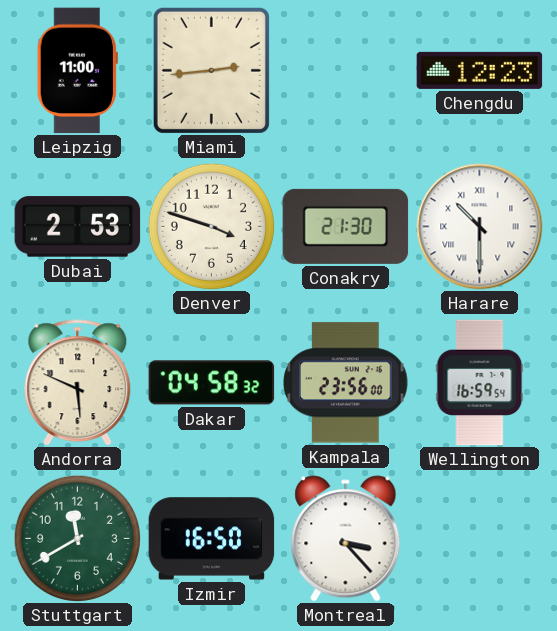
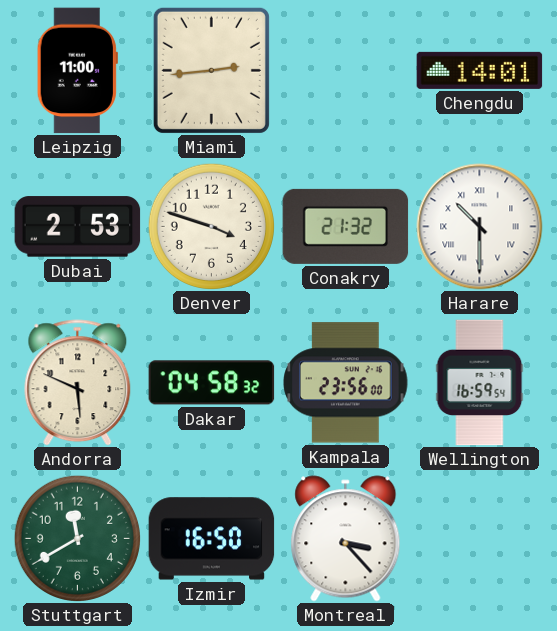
Chengdu: 12:23 -> 14:01
Conakry: 21:30 -> 21:32
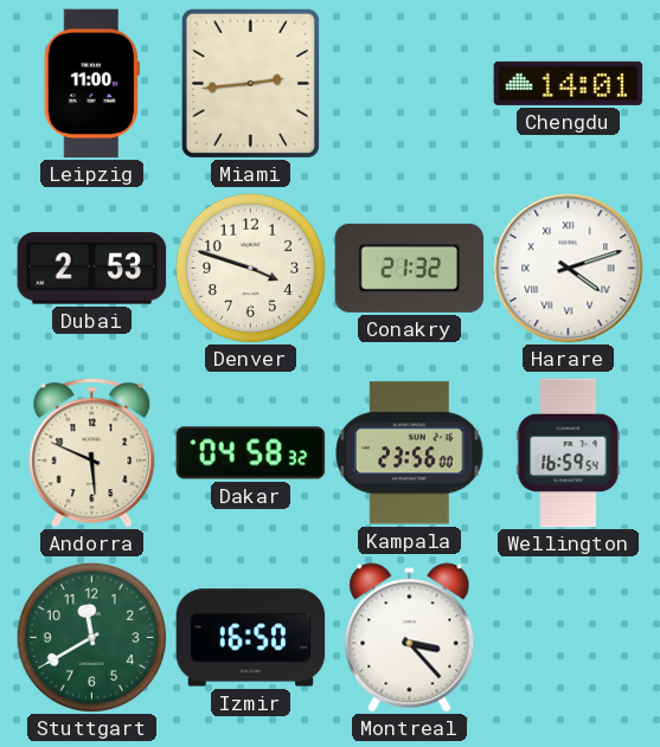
Harare: 10:30 -> 4:12
